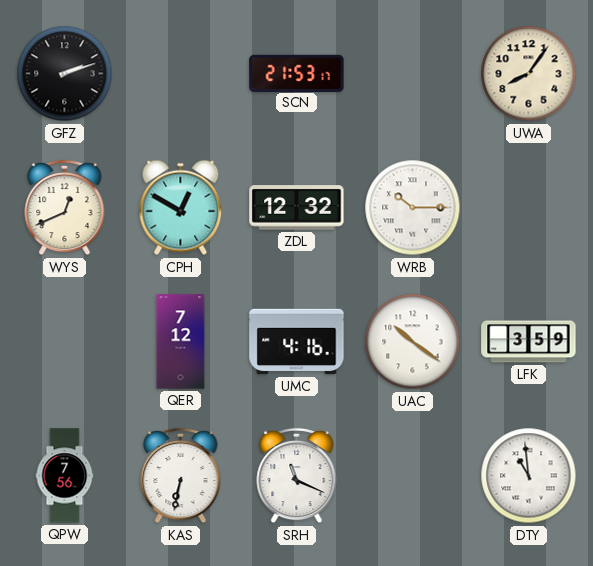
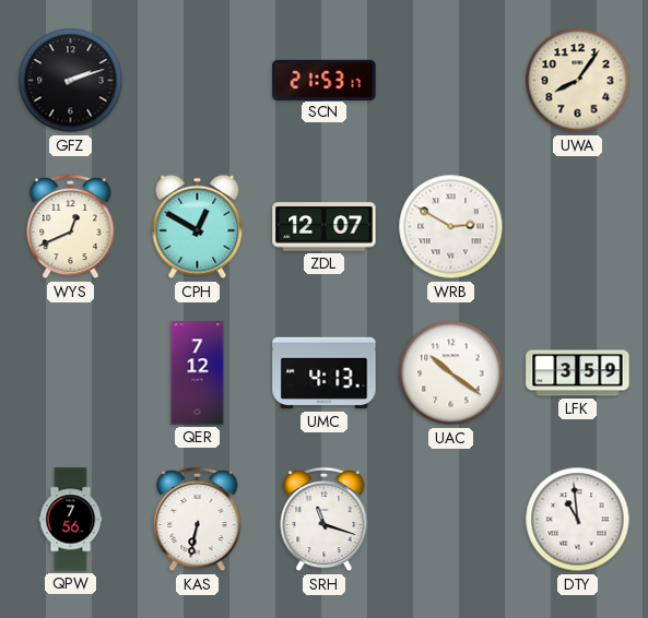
ZDL: 12:32 -> 12:07
WRB: 10:15 -> 2:50
UMC: 4:16 -> 4:13
SRH: 11:19 -> 11:18
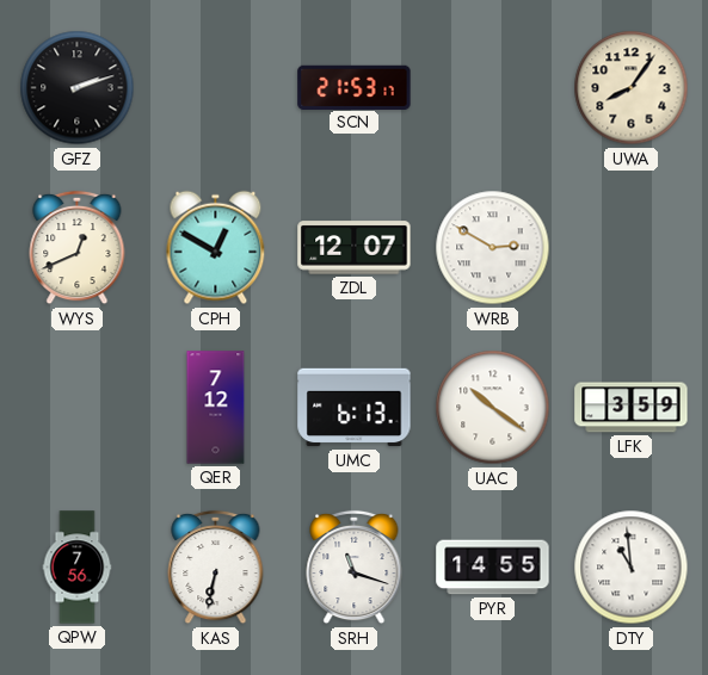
UMC: 4:13 -> 6:13
PYR: none -> 14:55
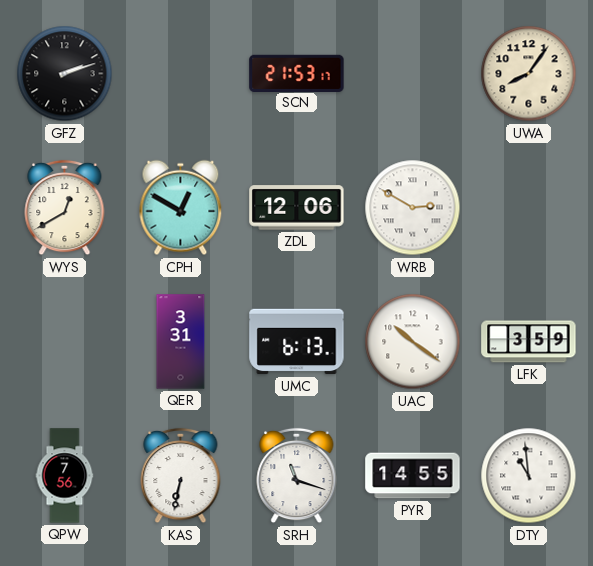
WYS: 12:41 -> 12:40
ZDL: 12:07 -> 12:06
QER: 7:12 -> 3:31
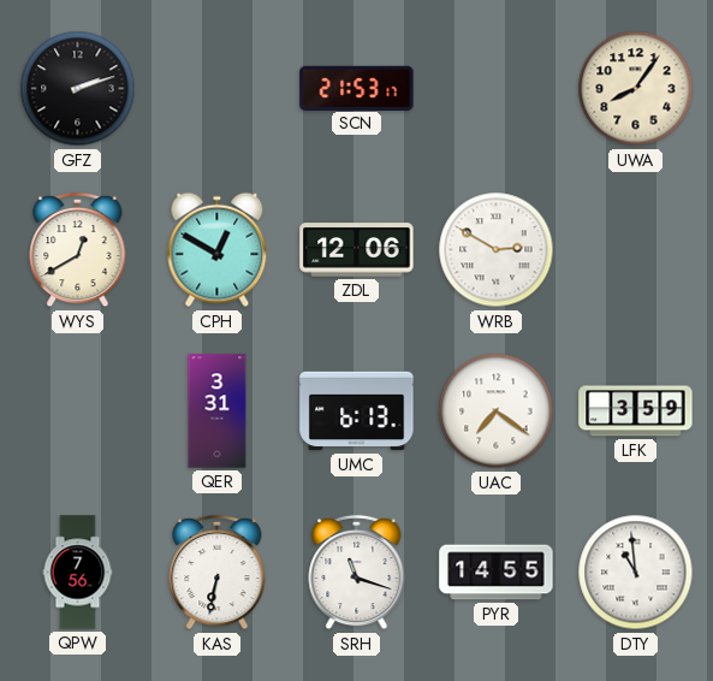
UAC: 10:21 -> 7:21
